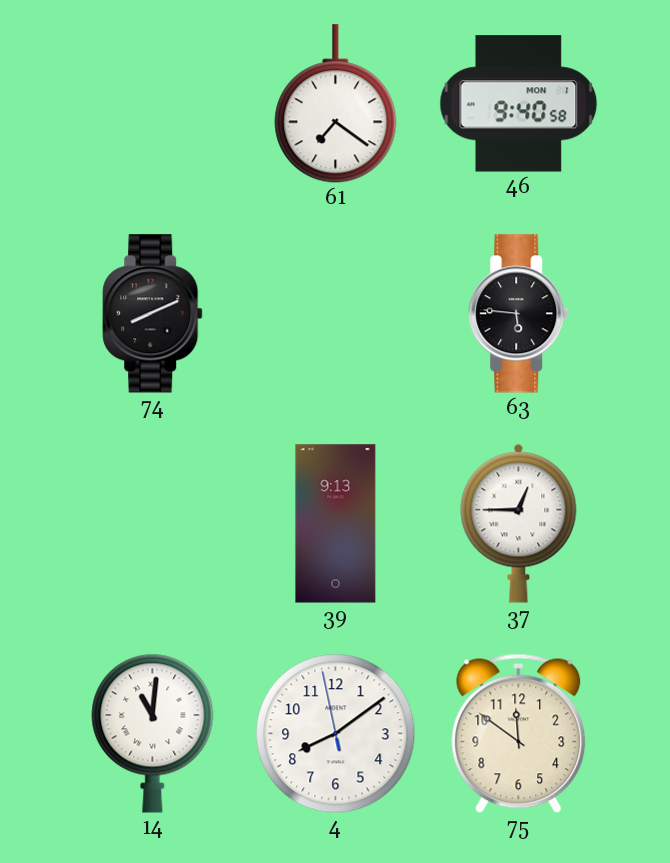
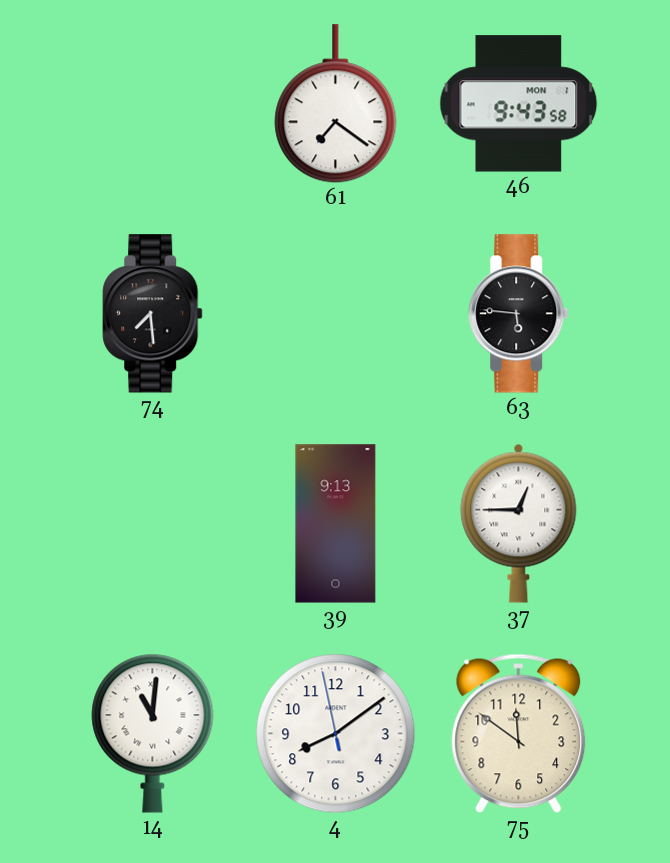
46: 9:40 -> 9:43
74: 8:11 -> 7:29
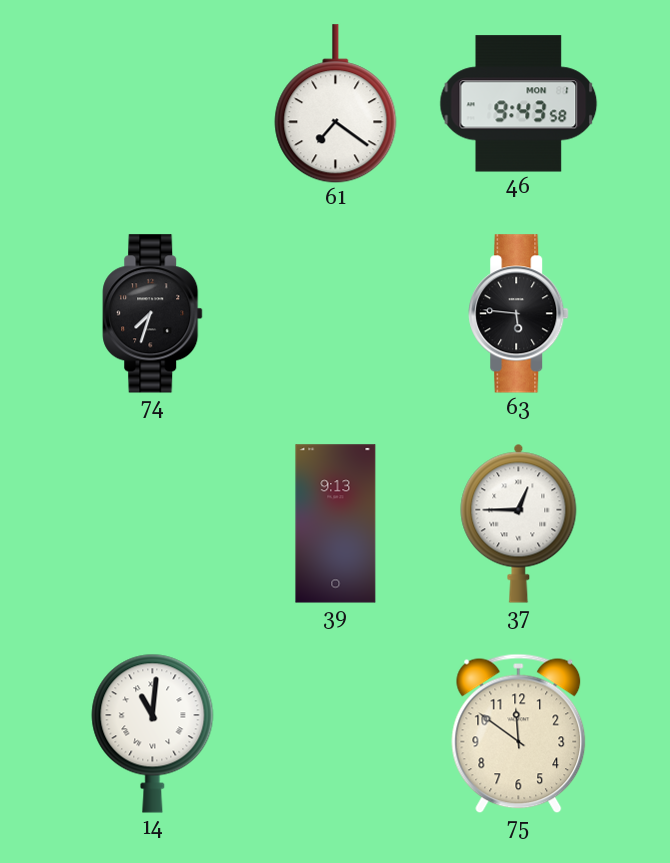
74: 7:29 -> 7:33
4: 8:08 -> none
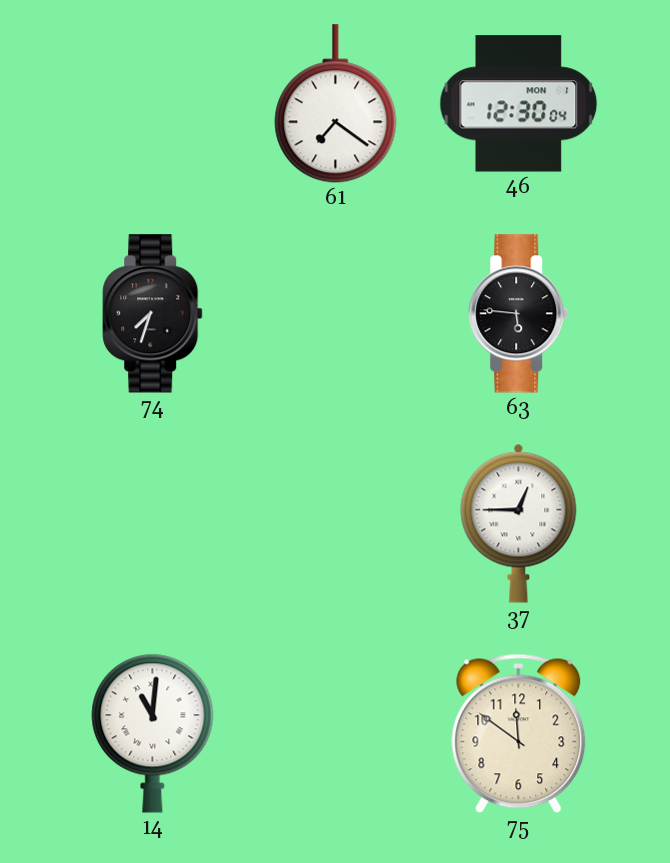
46: 9:43 -> 12:30
39: 9:13 -> none
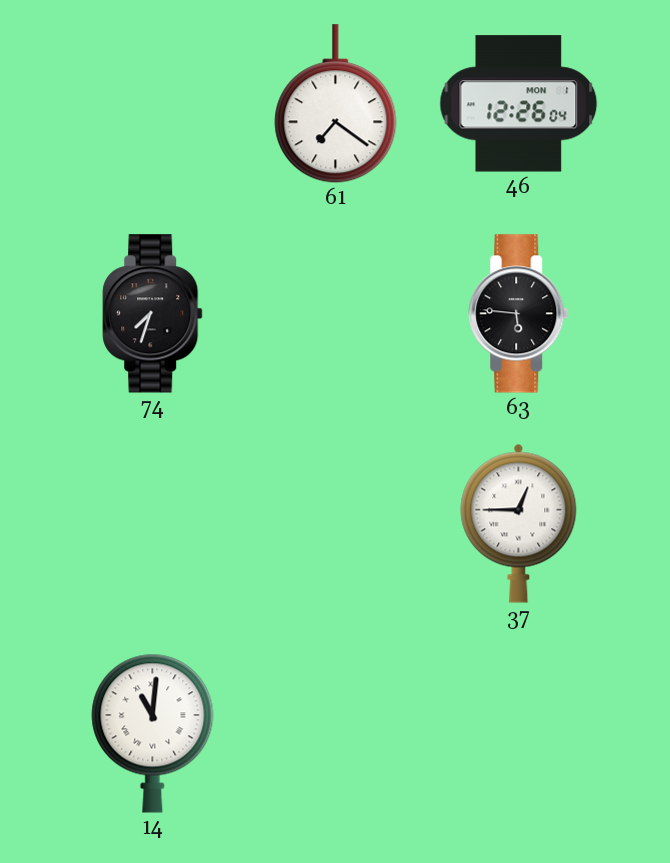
46: 12:30 -> 12:26
75: 11:51 -> none
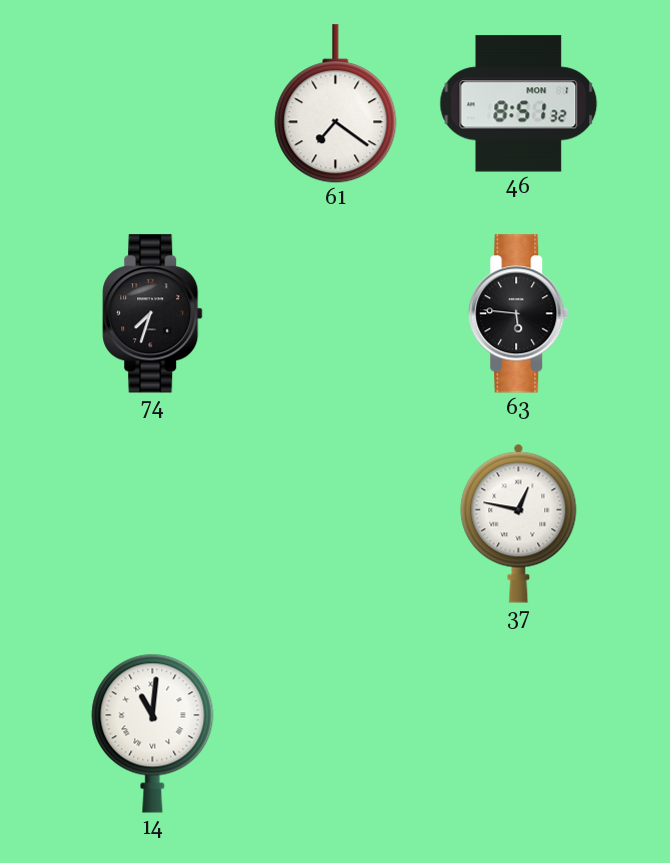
46: 12:26 -> 8:51
37: 12:45 -> 12:47
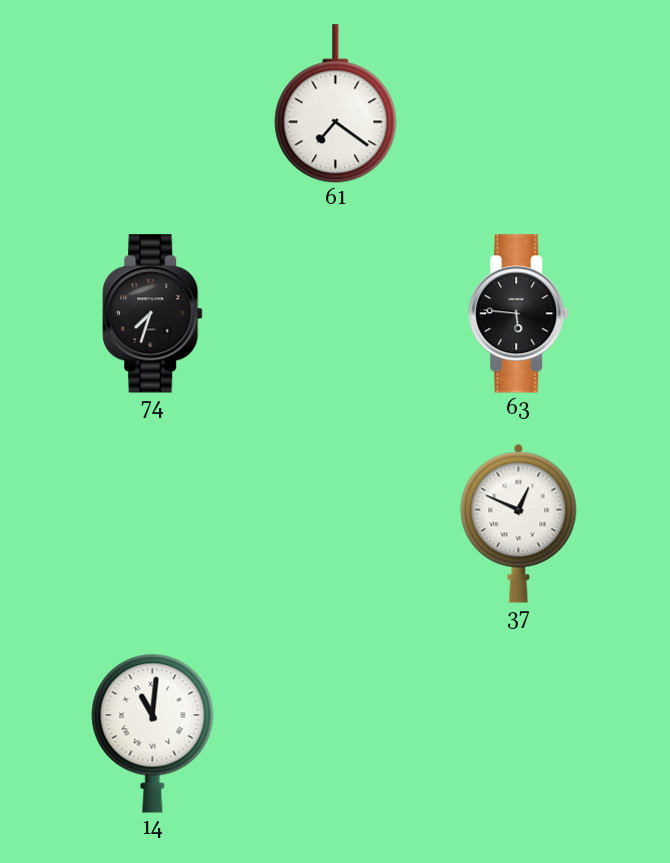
46: 8:51 -> none
37: 12:47 -> 12:49
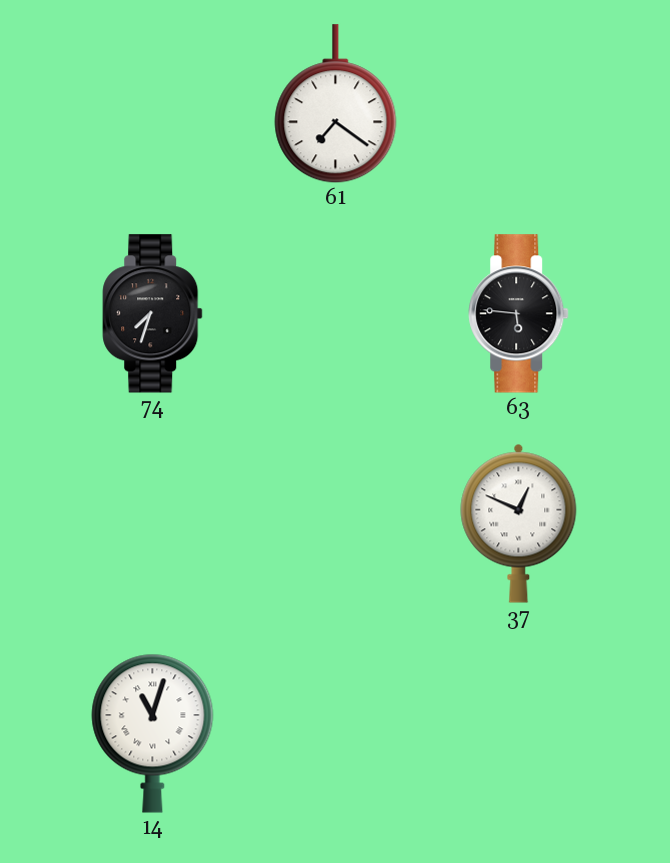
14: 11:01 -> 11:03
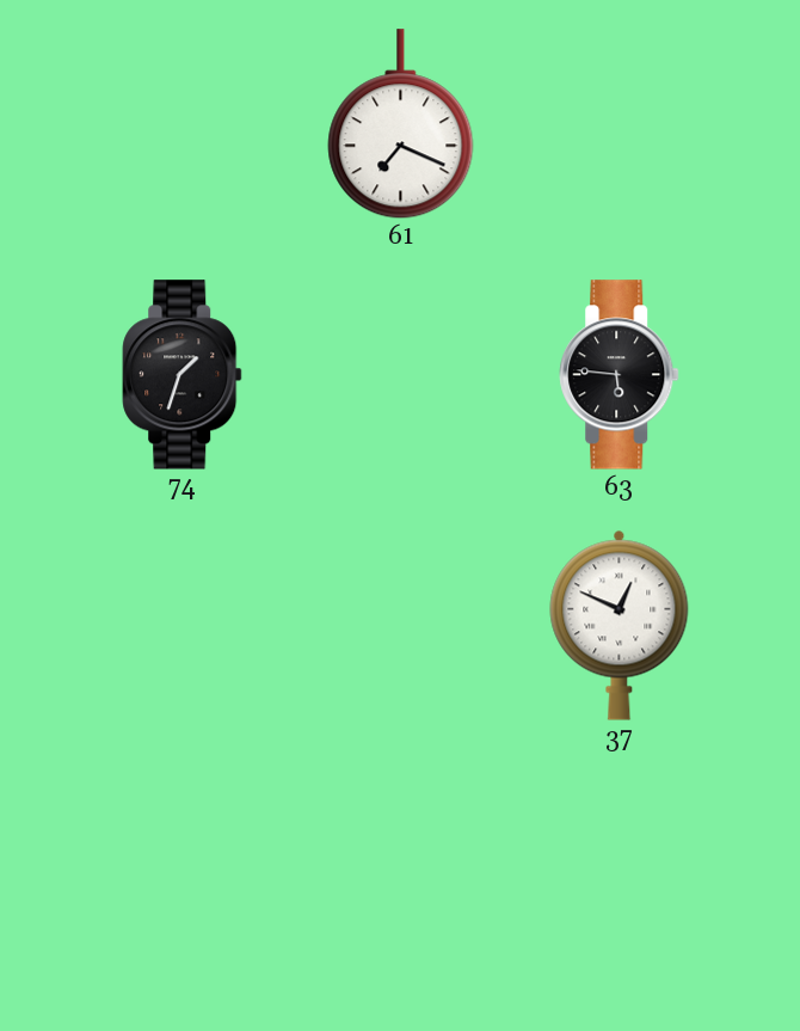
61: 7:21 -> 7:19
74: 7:33 -> 1:33
14: 11:03 -> none
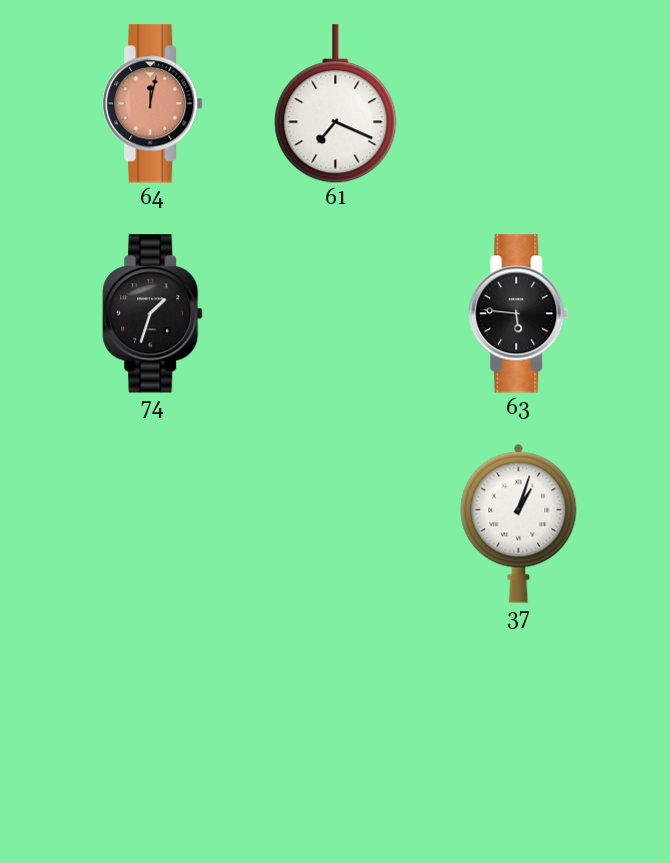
64: none -> 12:02
37: 12:49 -> 1:03
